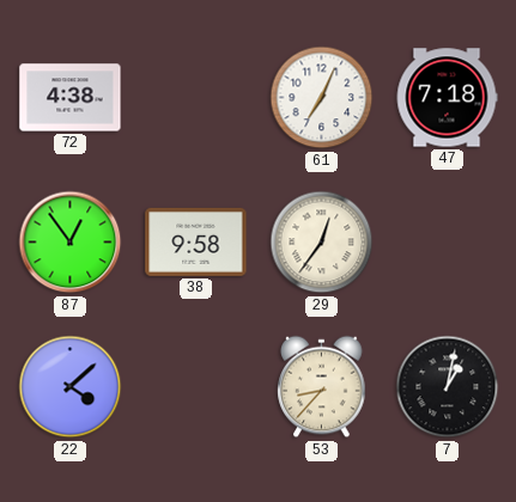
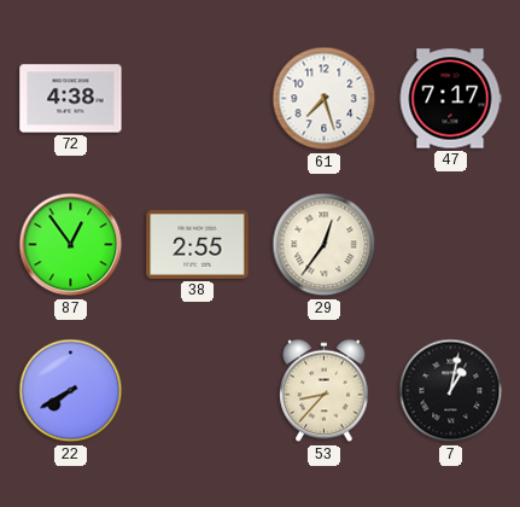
61: 7:04 -> 7:27
47: 7:18 -> 7:17
38: 9:58 -> 2:55
22: 4:08 -> 7:40
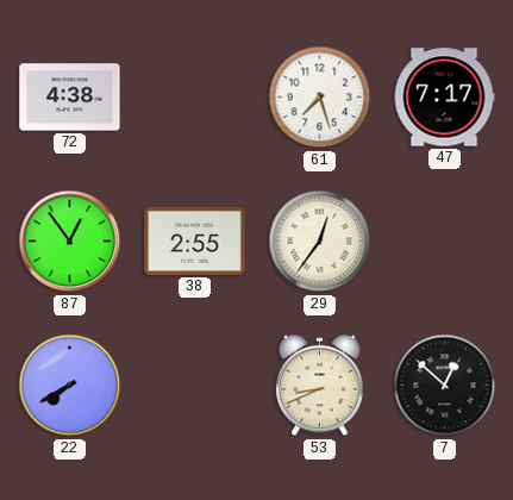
53: 8:37 -> 8:41
7: 1:02 -> 12:52
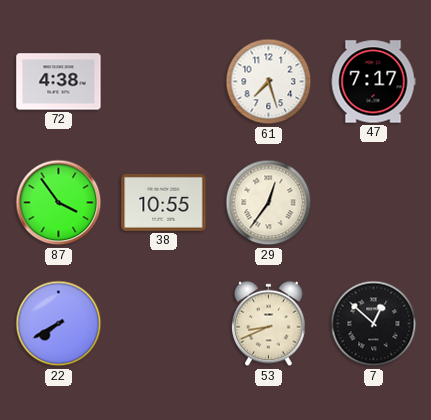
87: 12:54 -> 3:54
38: 2:55 -> 10:55
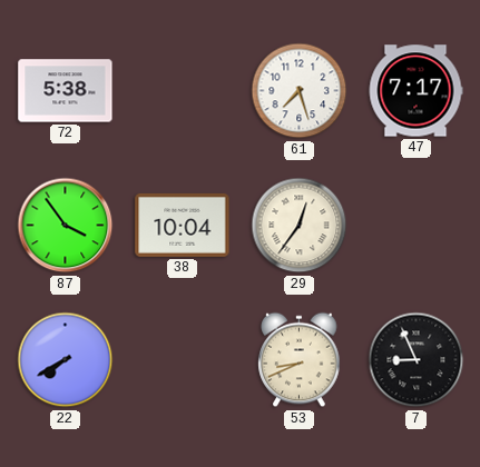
72: 4:38 -> 5:38
38: 10:55 -> 10:04
7: 12:52 -> 8:56
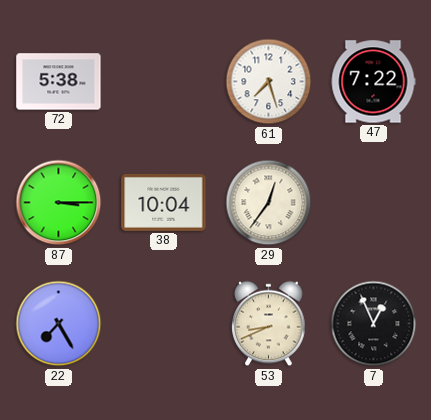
47: 7:17 -> 7:22
87: 3:54 -> 3:15
22: 7:40 -> 7:25
7: 8:56 -> 12:56
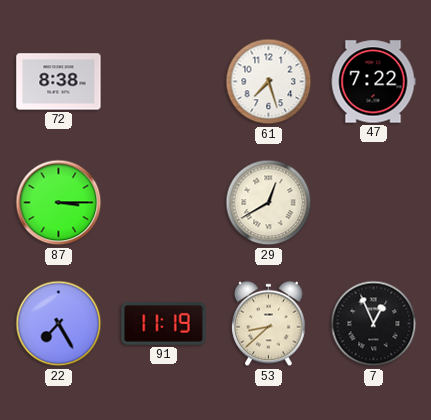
72: 5:38 -> 8:38
38: 10:04 -> none
29: 12:36 -> 12:40
91: none -> 11:19
53: 8:41 -> 8:38
